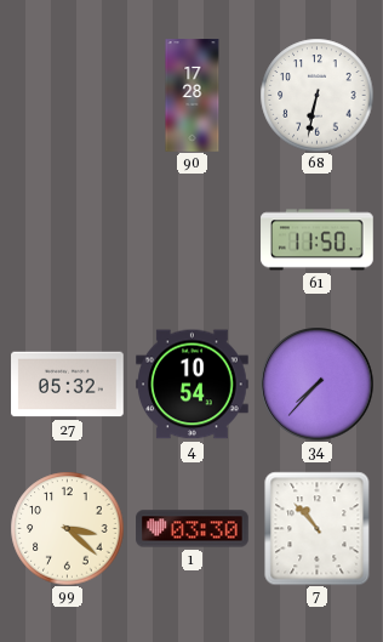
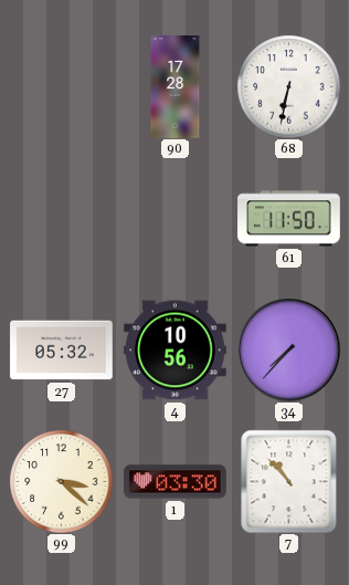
4: 10:54 -> 10:56
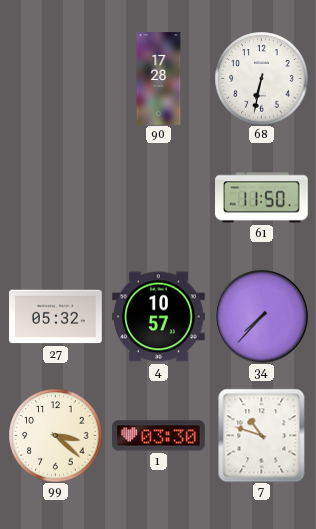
4: 10:56 -> 10:57
7: 10:53 -> 10:48
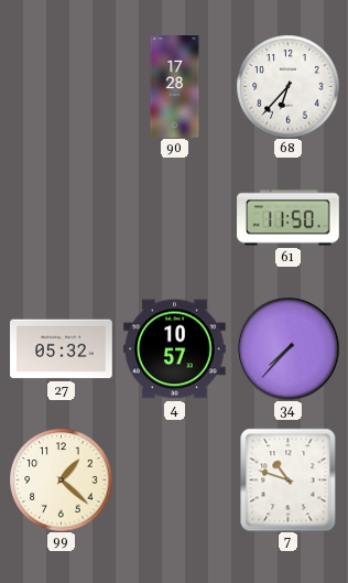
68: 6:32 -> 6:37
99: 3:22 -> 1:22
1: 03:30 -> none
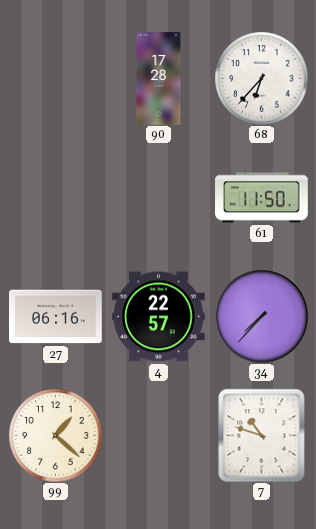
27: 05:32 -> 06:16
4: 10:57 -> 22:57
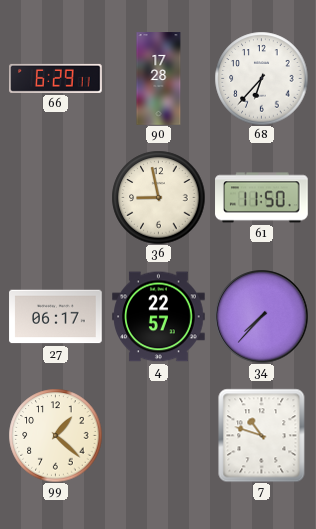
66: none -> 6:29
36: none -> 8:58
27: 06:16 -> 06:17
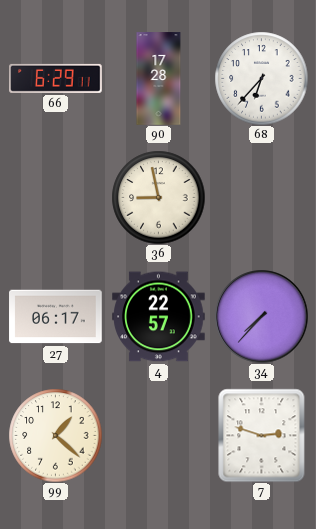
61: 11:50 -> none
7: 10:48 -> 2:48
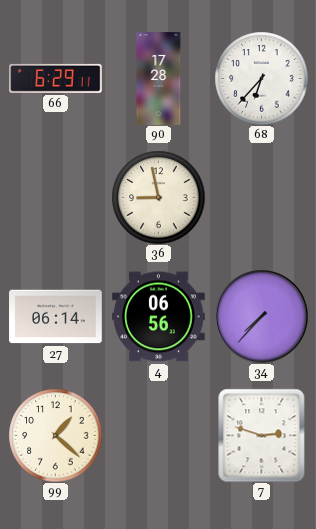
27: 06:17 -> 06:14
4: 22:57 -> 06:56
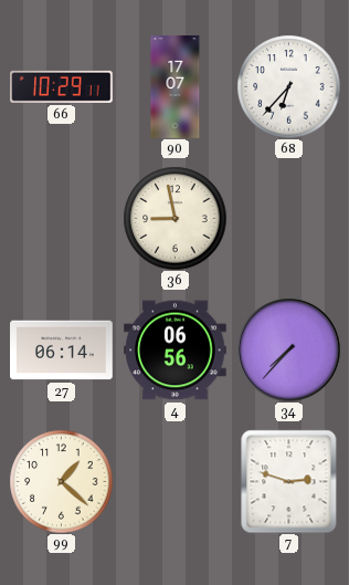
66: 6:29 -> 10:29
90: 17:28 -> 17:07
